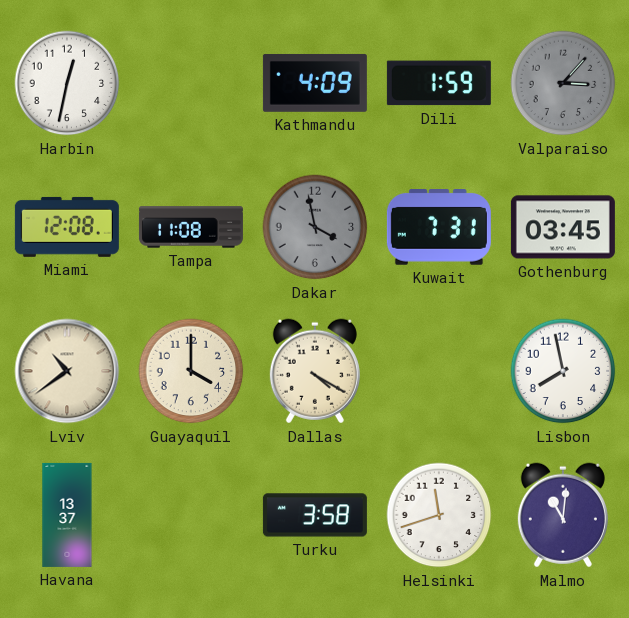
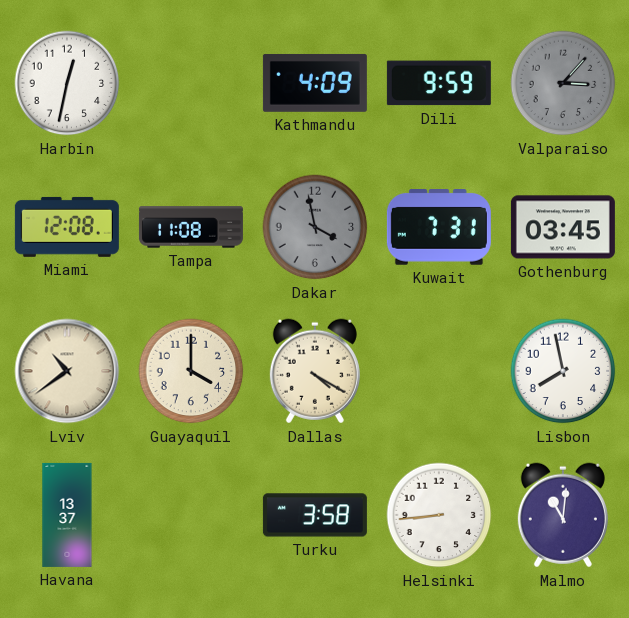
Dili: 1:59 -> 9:59
Helsinki: 11:42 -> 8:44
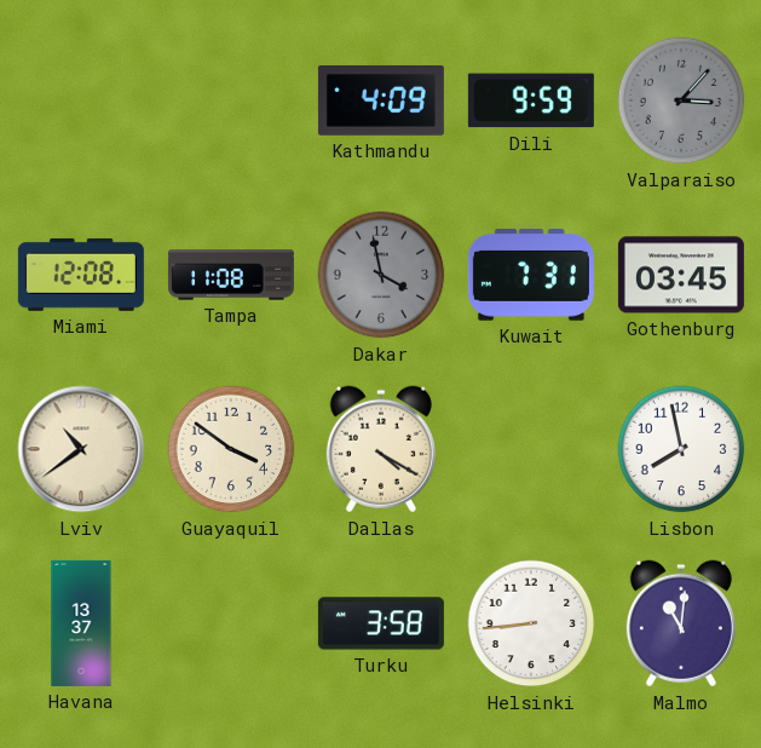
Harbin: 12:32 -> none
Guayaquil: 4:00 -> 3:51
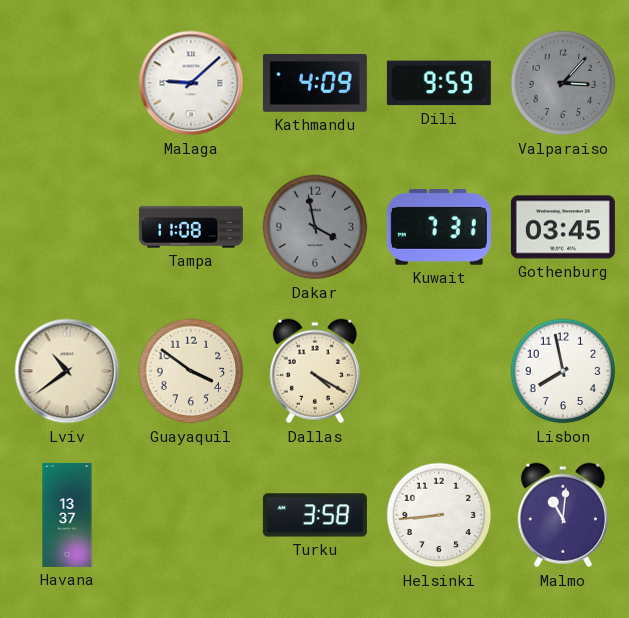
Malaga: none -> 9:08
Miami: 12:08 -> none
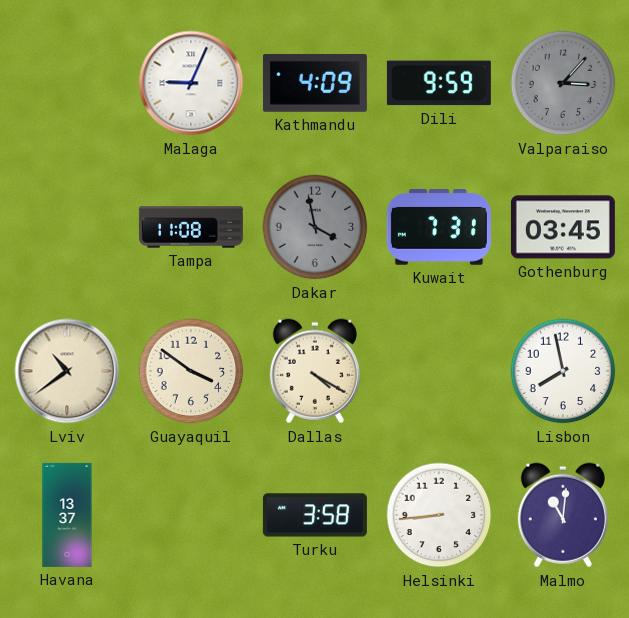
Malaga: 9:08 -> 9:04
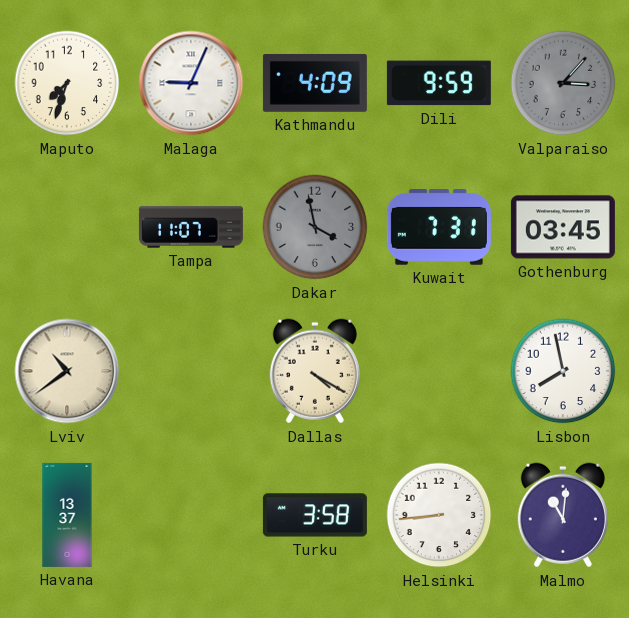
Maputo: none -> 7:33
Tampa: 11:08 -> 11:07
Guayaquil: 3:51 -> none
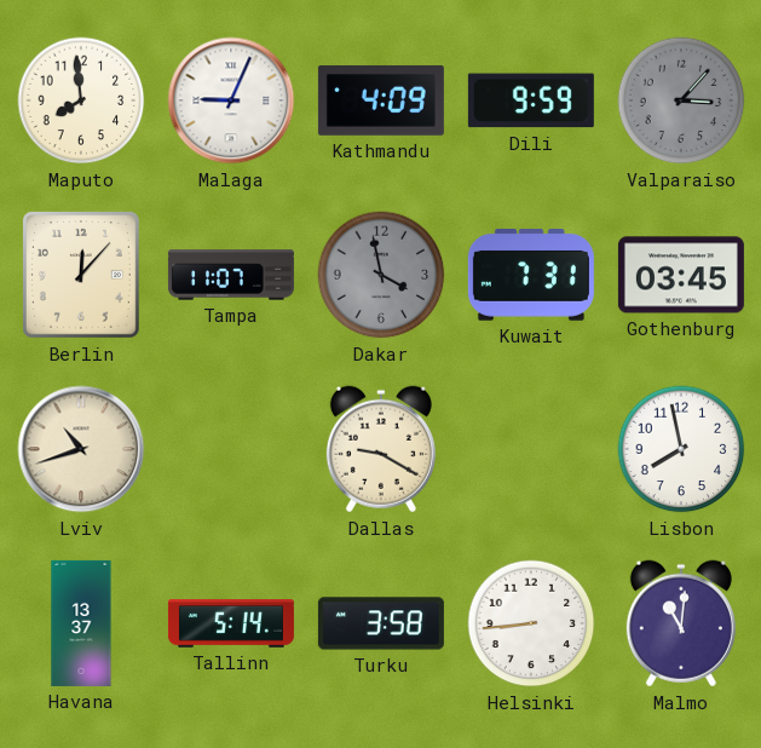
Maputo: 7:33 -> 7:59
Berlin: none -> 12:07
Lviv: 10:39 -> 10:42
Dallas: 4:20 -> 9:20
Tallinn: none -> 5:14
